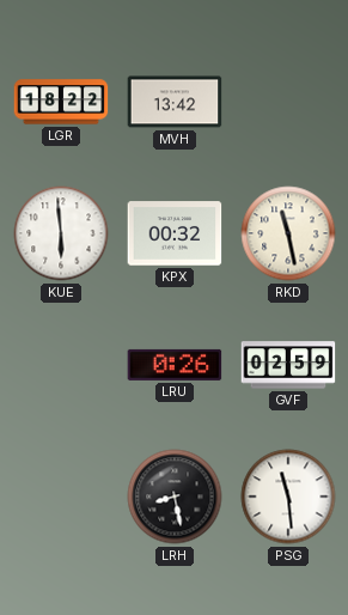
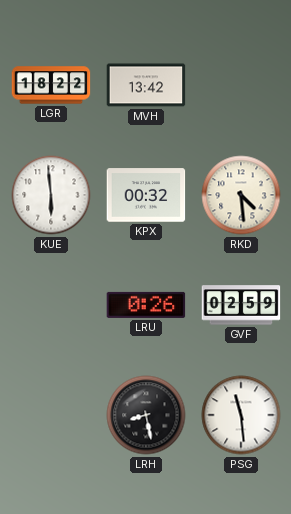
RKD: 11:28 -> 4:29
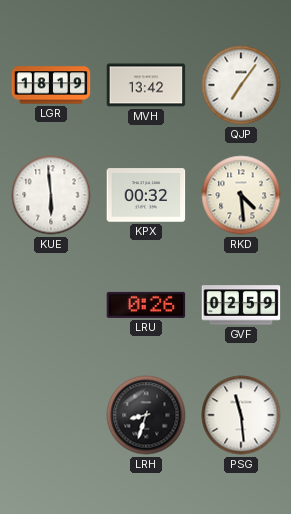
LGR: 18:22 -> 18:19
QJP: none -> 7:06
LRH: 8:28 -> 8:33
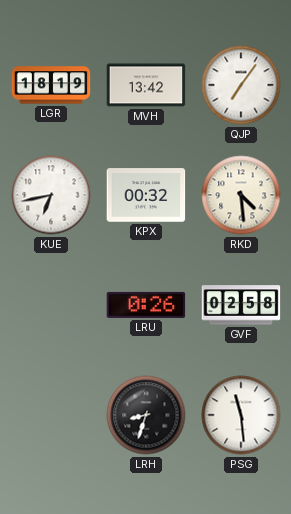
KUE: 5:59 -> 6:43
GVF: 02:59 -> 02:58
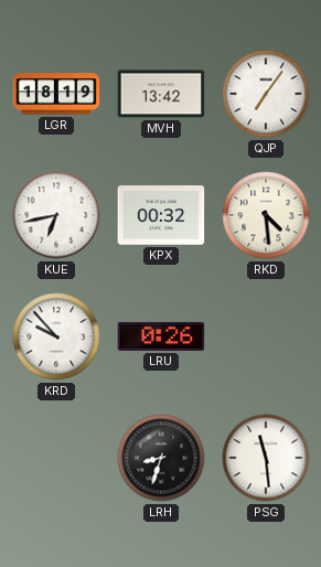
KRD: none -> 9:53
GVF: 02:58 -> none
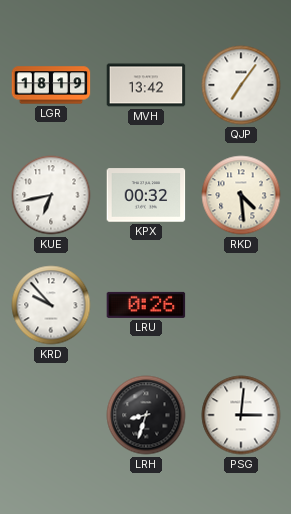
PSG: 11:29 -> 3:01
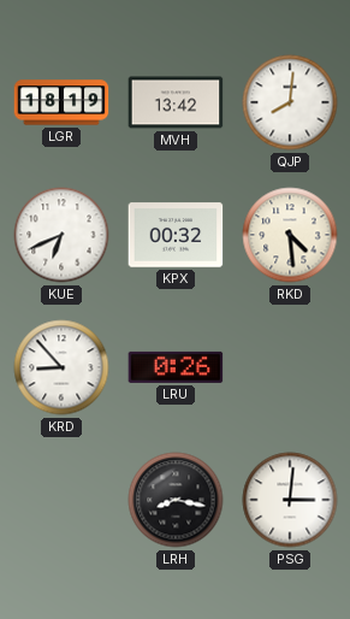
QJP: 7:06 -> 8:01
KUE: 6:43 -> 6:41
KRD: 9:53 -> 8:53
LRH: 8:33 -> 8:17
